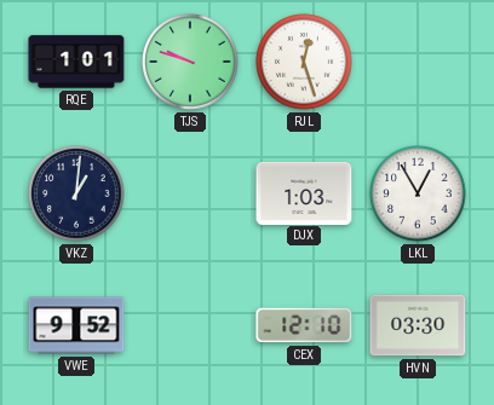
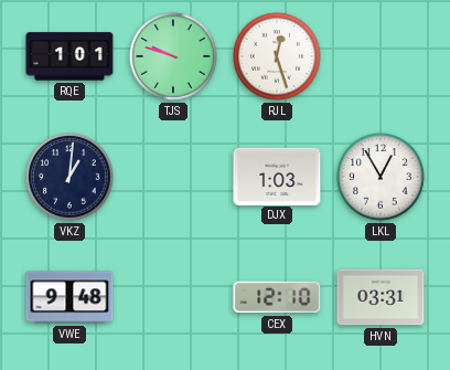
VWE: 9:52 -> 9:48
HVN: 03:30 -> 03:31
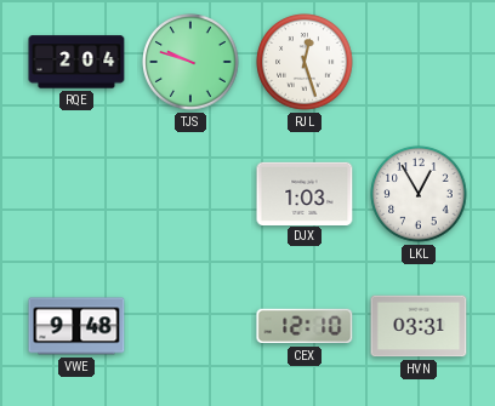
RQE: 1:01 -> 2:04
VKZ: 1:01 -> none
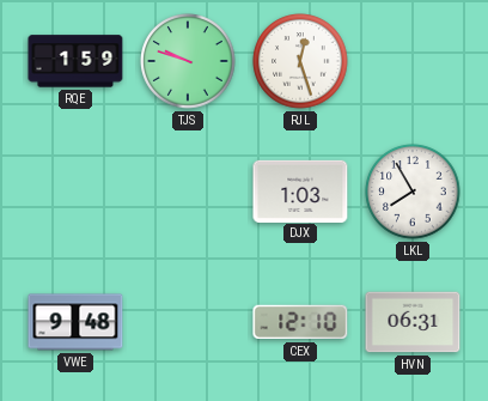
RQE: 2:04 -> 1:59
LKL: 12:55 -> 7:55
HVN: 03:31 -> 06:31
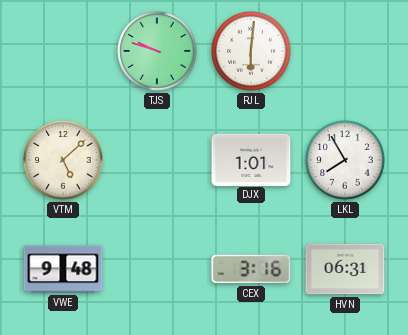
RQE: 1:59 -> none
RJL: 12:27 -> 6:01
VTM: none -> 5:08
DJX: 1:03 -> 1:01
CEX: 12:10 -> 3:16
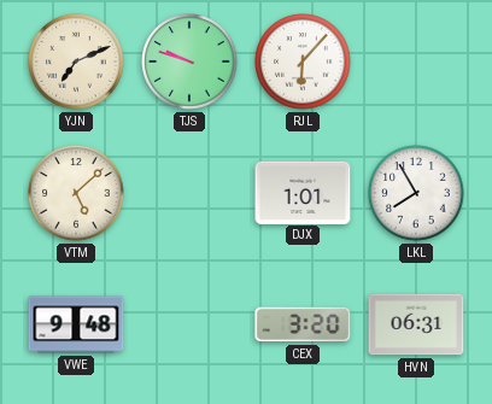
YJN: none -> 7:11
RJL: 6:01 -> 6:07
CEX: 3:16 -> 3:20
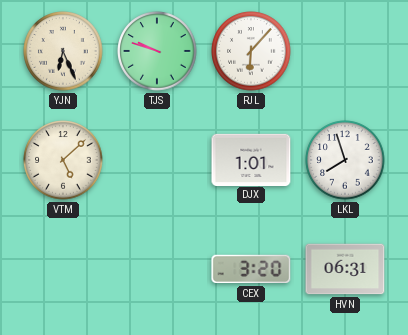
YJN: 7:11 -> 6:26
LKL: 7:55 -> 7:57
VWE: 9:48 -> none
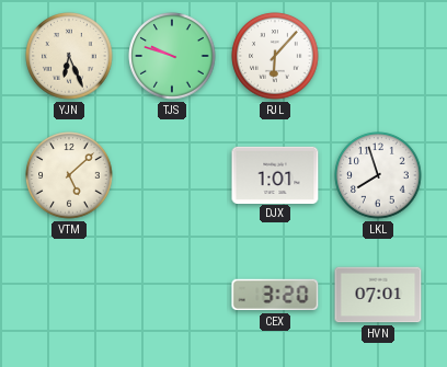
HVN: 06:31 -> 07:01
